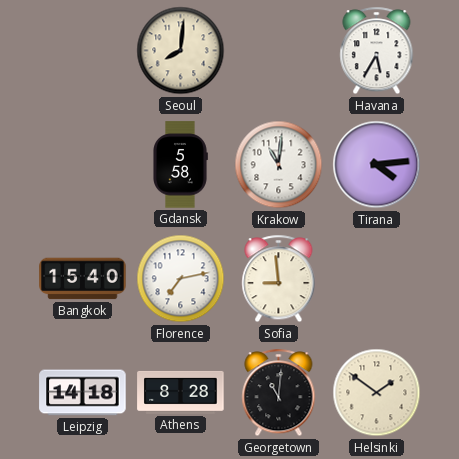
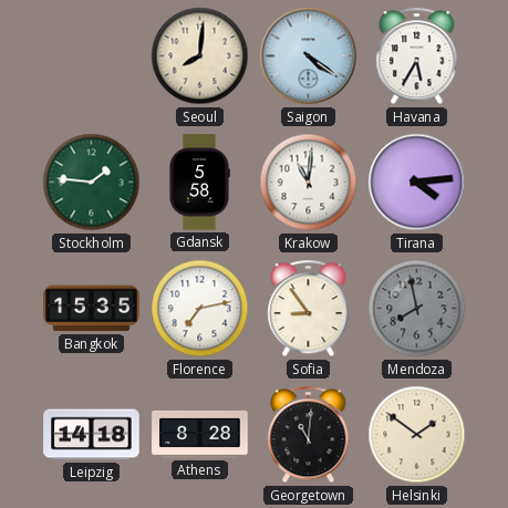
Saigon: none -> 4:21
Stockholm: none -> 1:46
Bangkok: 15:40 -> 15:35
Sofia: 8:59 -> 8:54
Mendoza: none -> 7:58
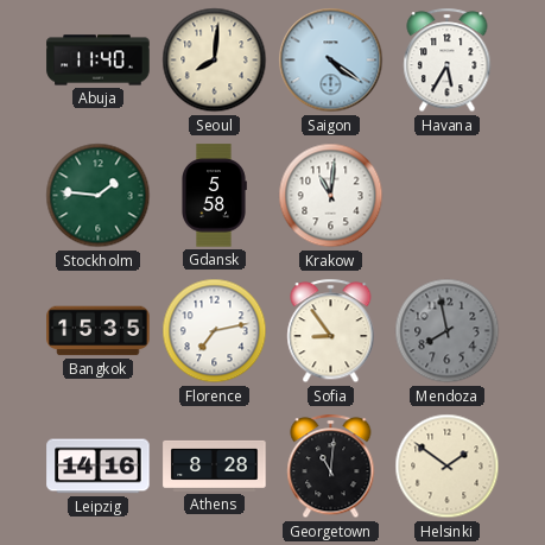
Abuja: none -> 11:40
Tirana: 4:14 -> none
Leipzig: 14:18 -> 14:16
